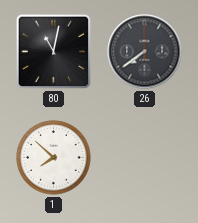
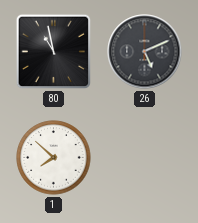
80: 11:02 -> 10:58
26: 7:39 -> 5:11
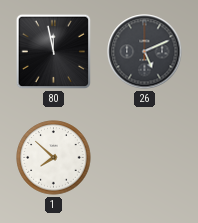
80: 10:58 -> 11:58
